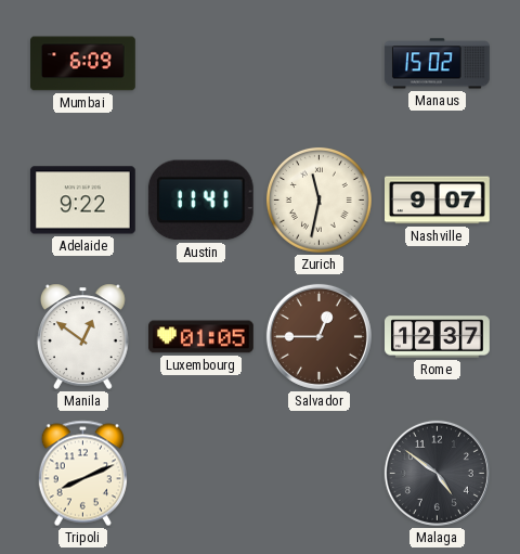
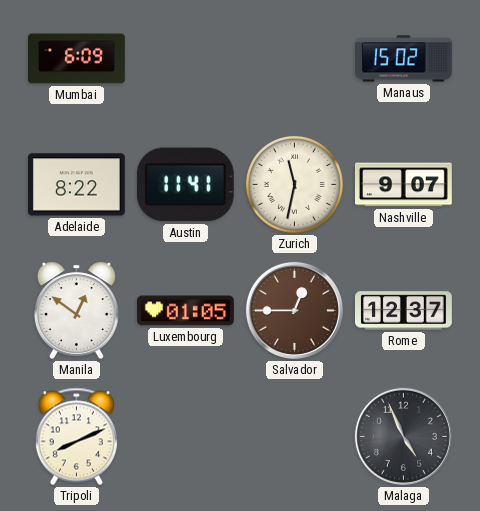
Adelaide: 9:22 -> 8:22
Malaga: 4:51 -> 4:56
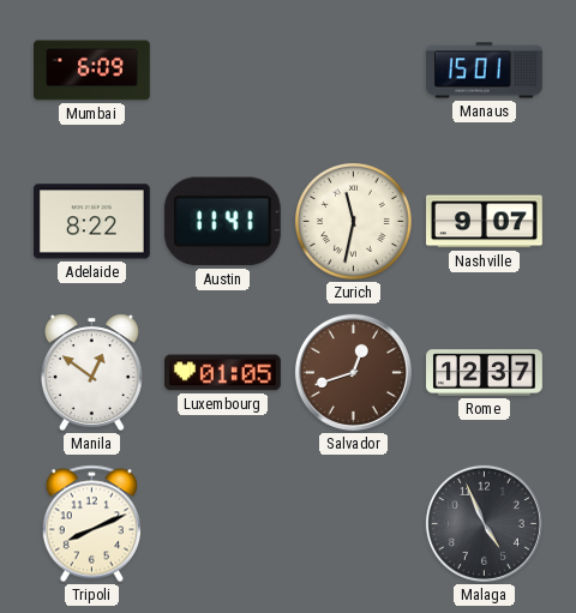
Manaus: 15:02 -> 15:01
Salvador: 12:45 -> 12:42
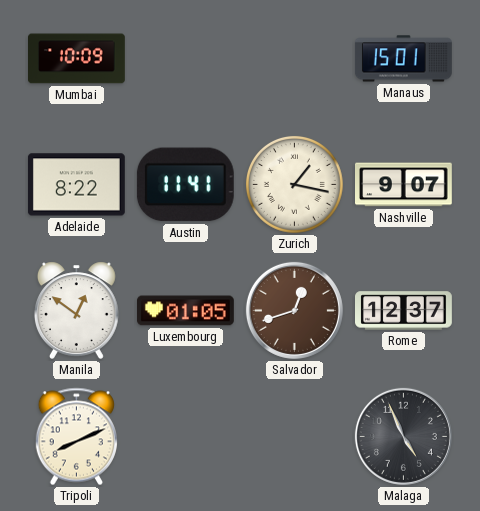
Mumbai: 6:09 -> 10:09
Zurich: 11:32 -> 1:17
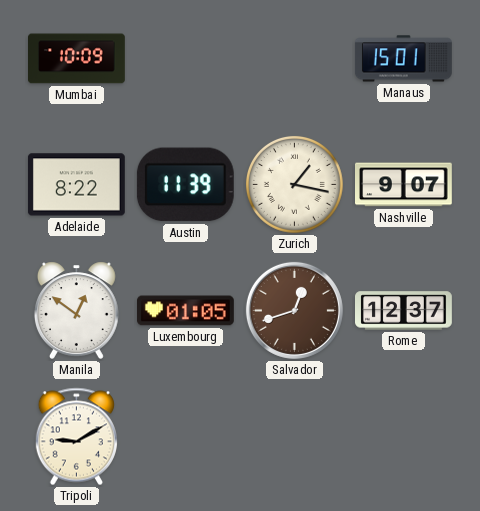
Austin: 11:41 -> 11:39
Tripoli: 8:11 -> 9:10
Malaga: 4:56 -> none
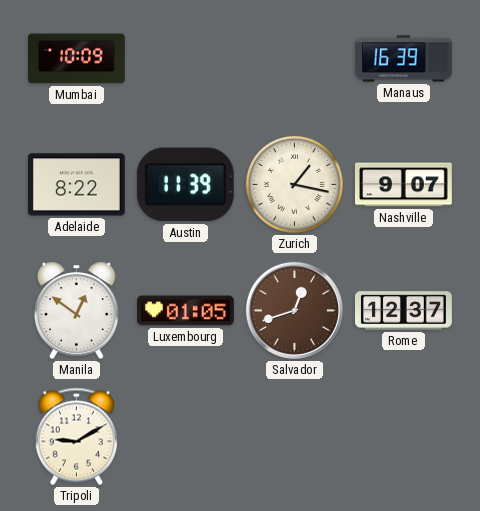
Manaus: 15:01 -> 16:39
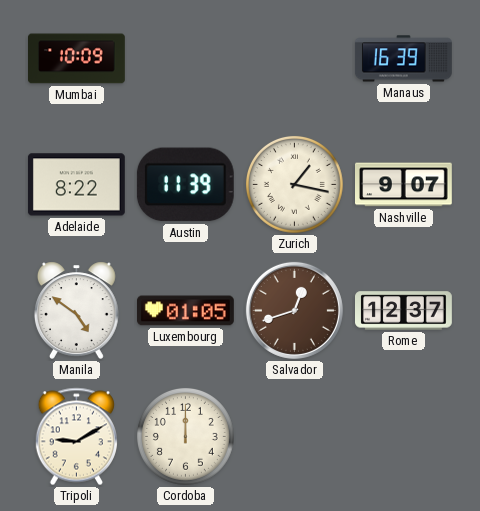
Manila: 12:51 -> 4:51
Cordoba: none -> 12:00
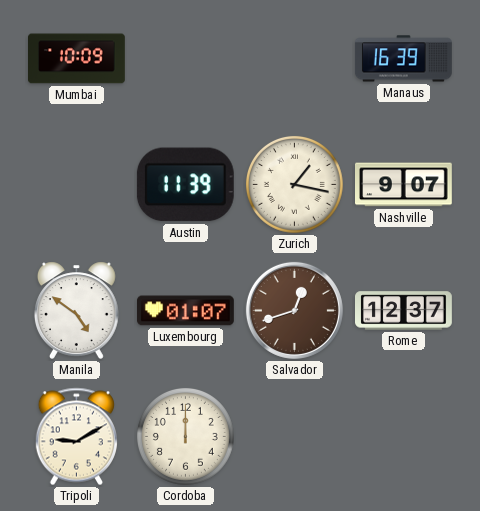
Adelaide: 8:22 -> none
Luxembourg: 01:05 -> 01:07
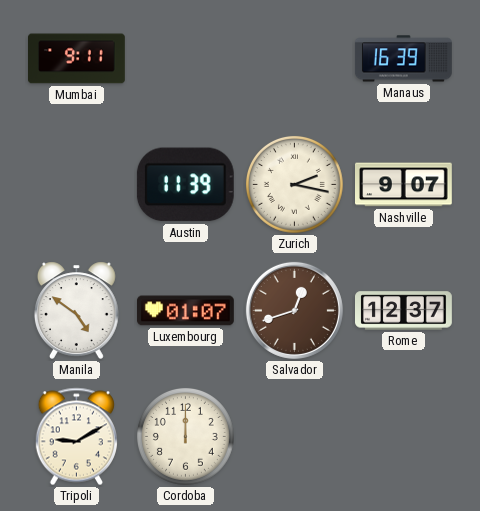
Mumbai: 10:09 -> 9:11
Zurich: 1:17 -> 2:17
